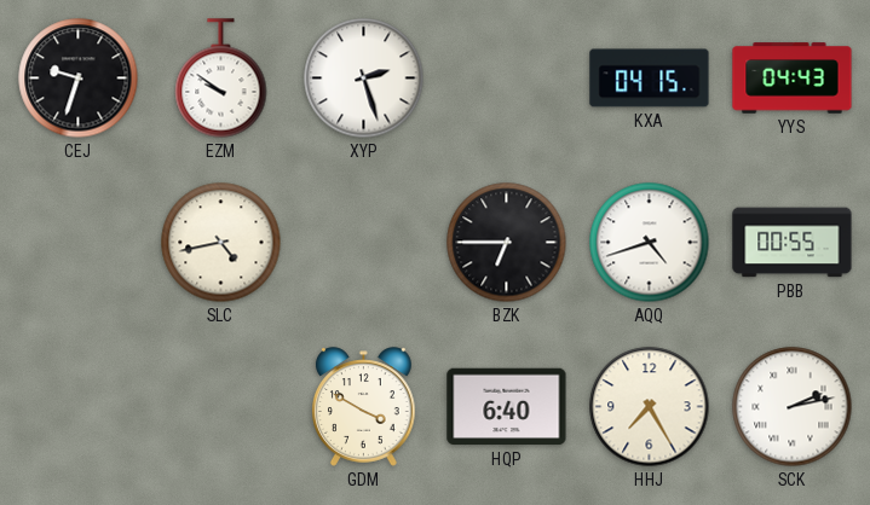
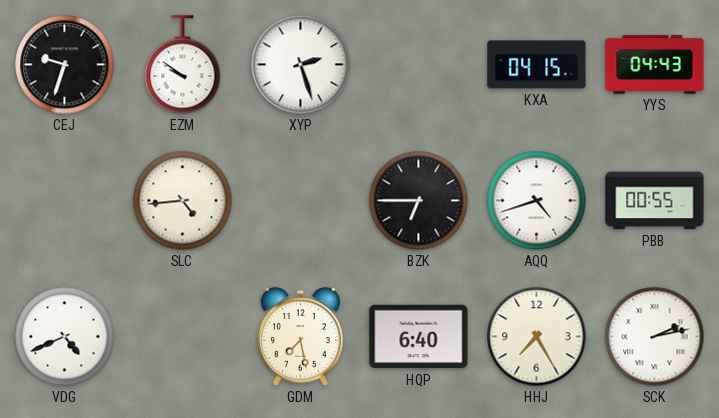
SLC: 4:43 -> 4:44
VDG: none -> 4:41
GDM: 3:50 -> 7:28
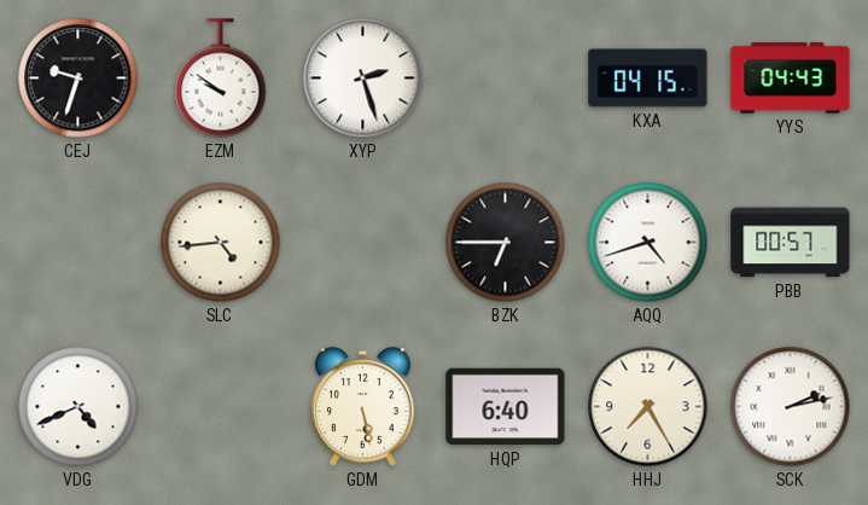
PBB: 00:55 -> 00:57
GDM: 7:28 -> 5:28
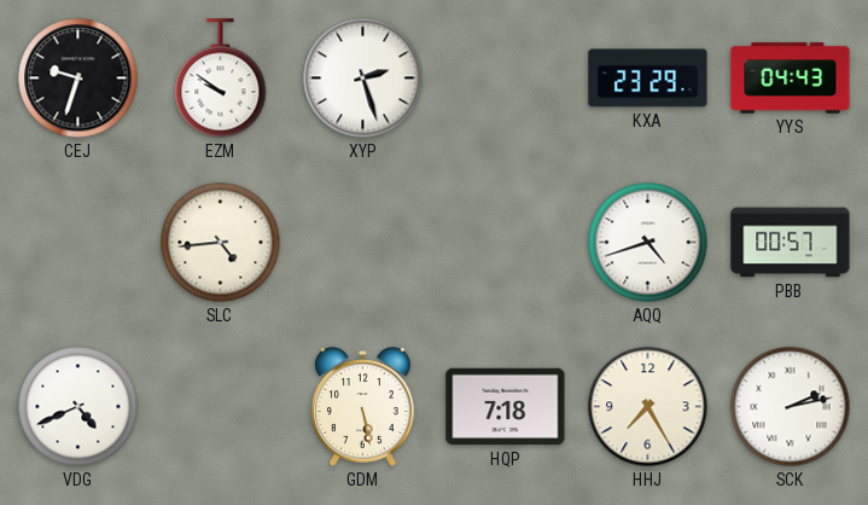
KXA: 04:15 -> 23:29
BZK: 6:45 -> none
HQP: 6:40 -> 7:18
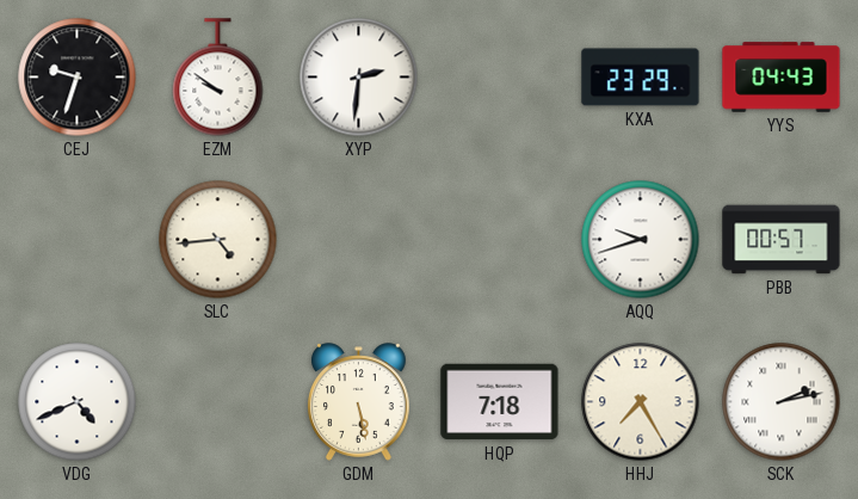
XYP: 2:27 -> 2:31
AQQ: 4:42 -> 9:42
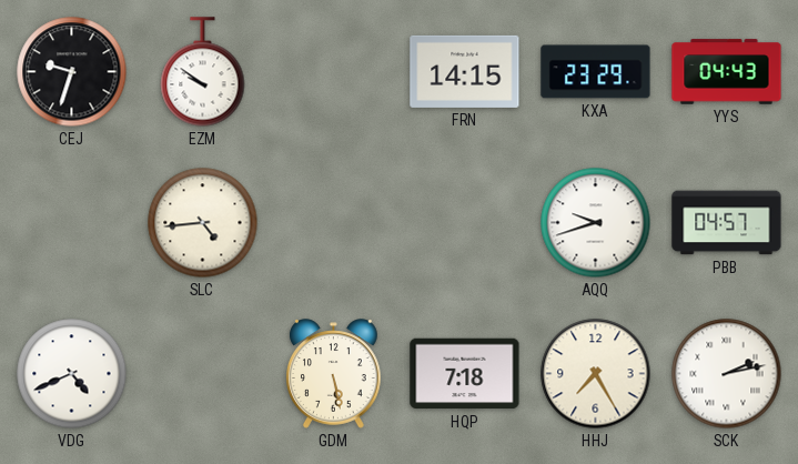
XYP: 2:31 -> none
FRN: none -> 14:15
PBB: 00:57 -> 04:57
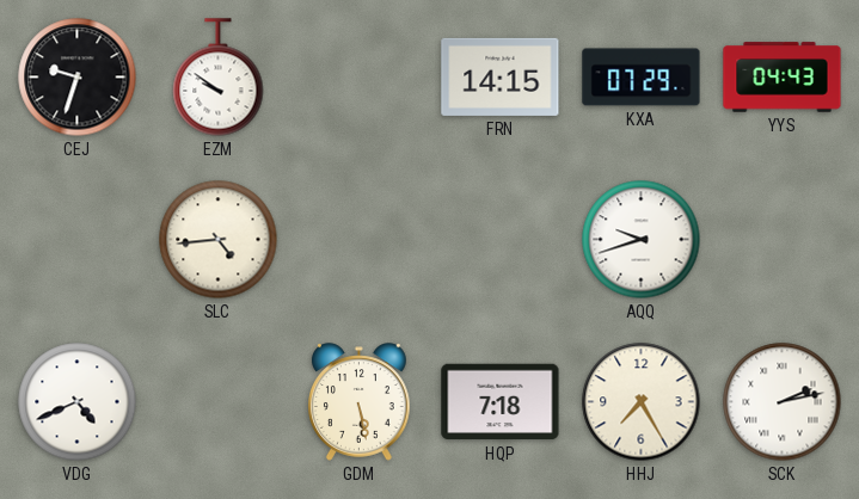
KXA: 23:29 -> 07:29
PBB: 04:57 -> none
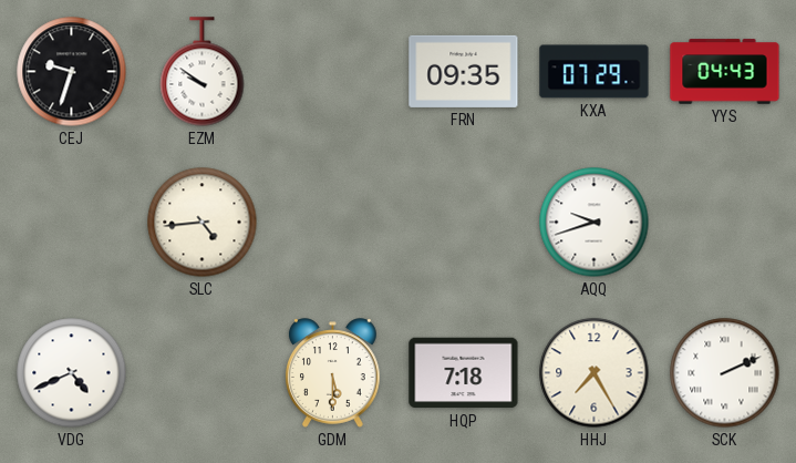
FRN: 14:15 -> 09:35
GDM: 5:28 -> 5:30
SCK: 2:13 -> 2:11
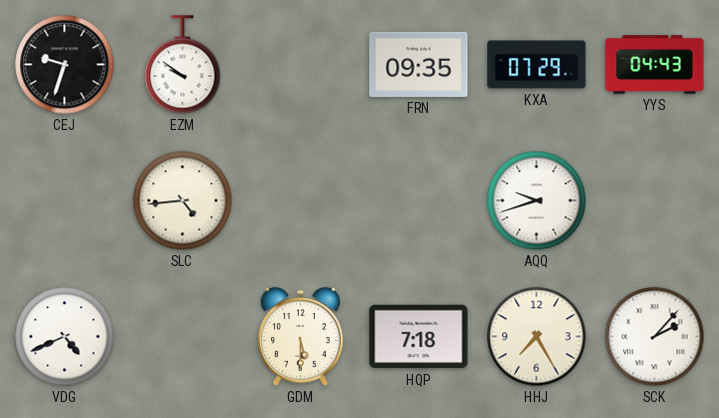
SCK: 2:11 -> 2:07
